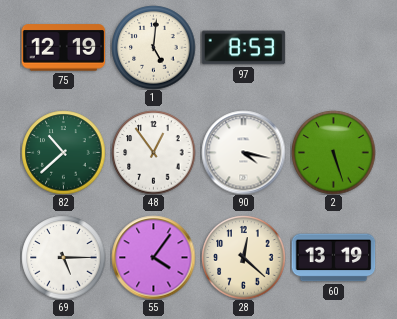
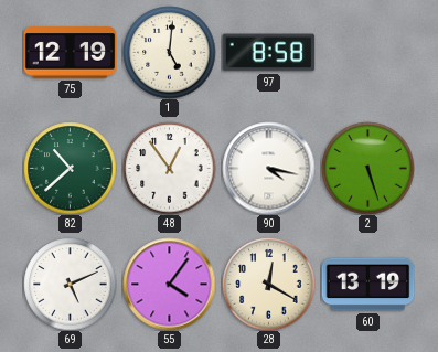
97: 8:53 -> 8:58
69: 5:15 -> 5:11
28: 12:22 -> 12:20
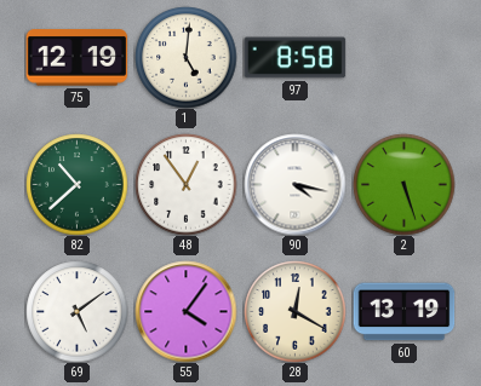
69: 5:11 -> 5:09
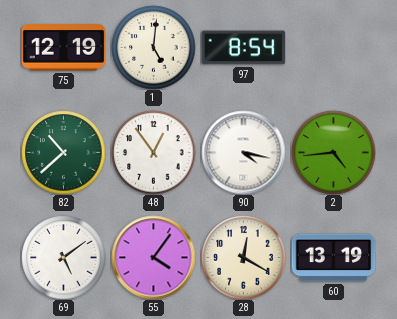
97: 8:58 -> 8:54
2: 5:27 -> 4:44
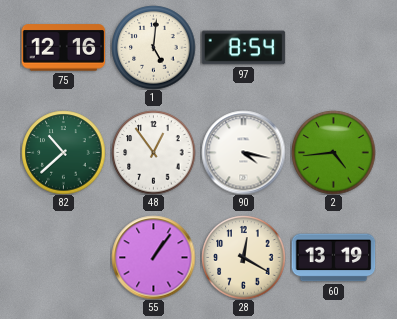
75: 12:19 -> 12:16
69: 5:09 -> none
55: 4:06 -> 1:06
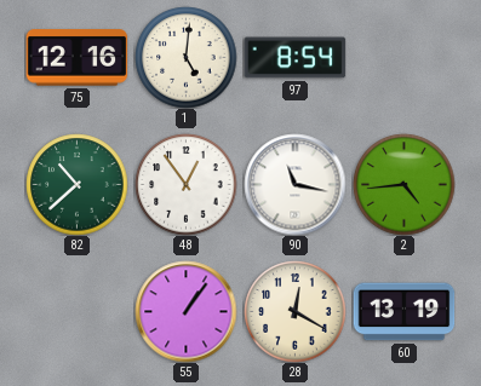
90: 4:17 -> 11:17
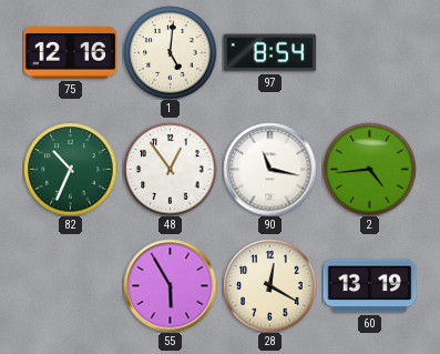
82: 10:38 -> 10:34
55: 1:06 -> 5:55
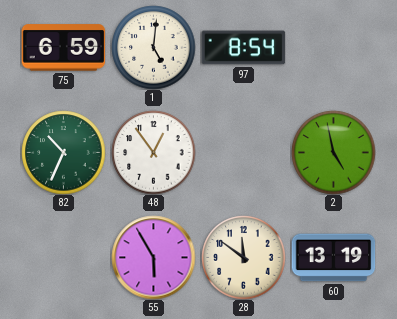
75: 12:16 -> 6:59
90: 11:17 -> none
2: 4:44 -> 4:58
28: 12:20 -> 11:51
